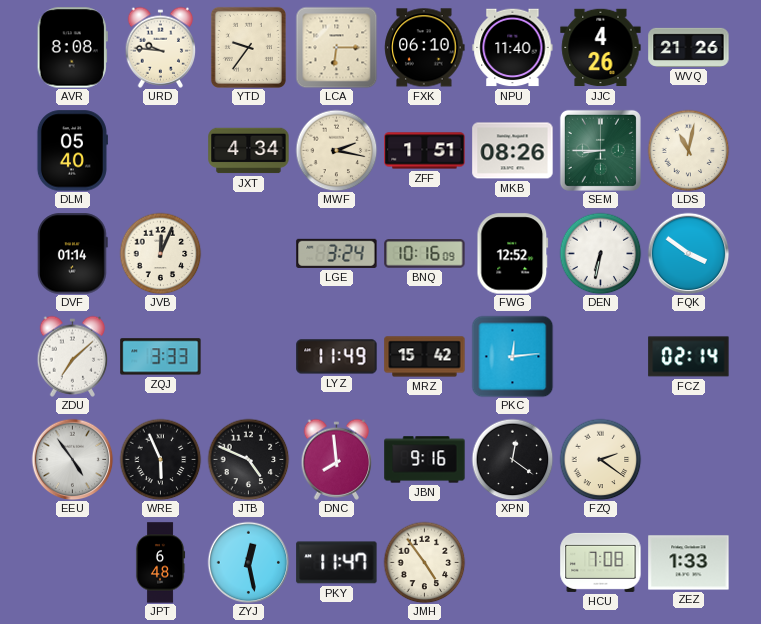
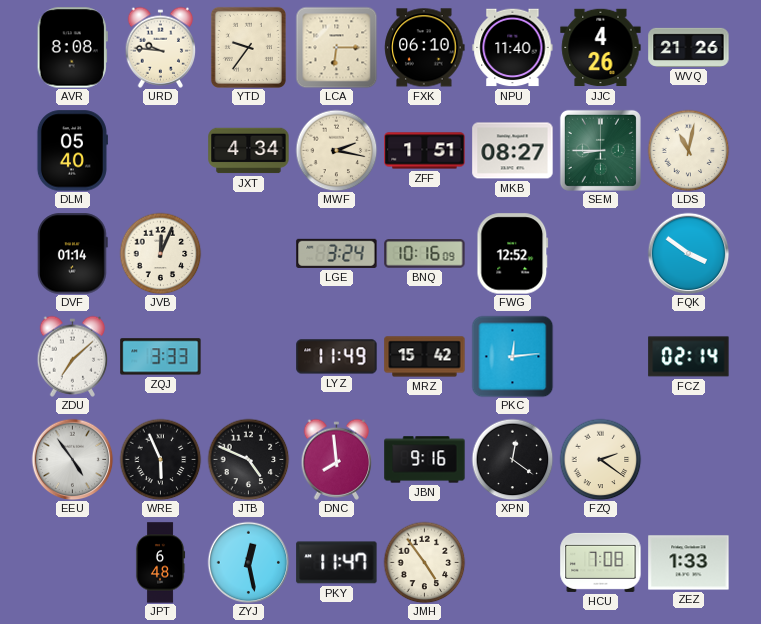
MKB: 08:26 -> 08:27
DEN: 6:32 -> none
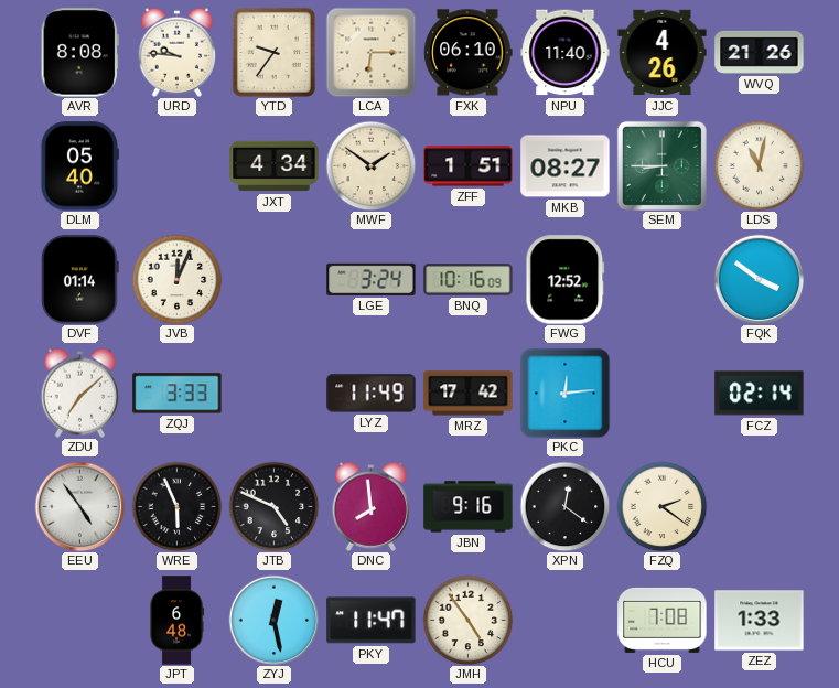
MWF: 2:17 -> 1:51
MRZ: 15:42 -> 17:42
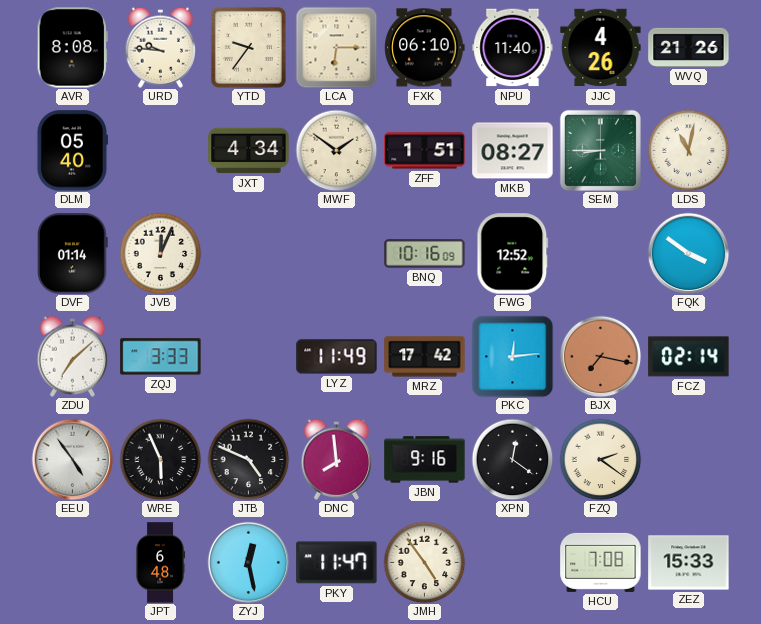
LGE: 3:24 -> none
BJX: none -> 7:17
ZEZ: 1:33 -> 15:33
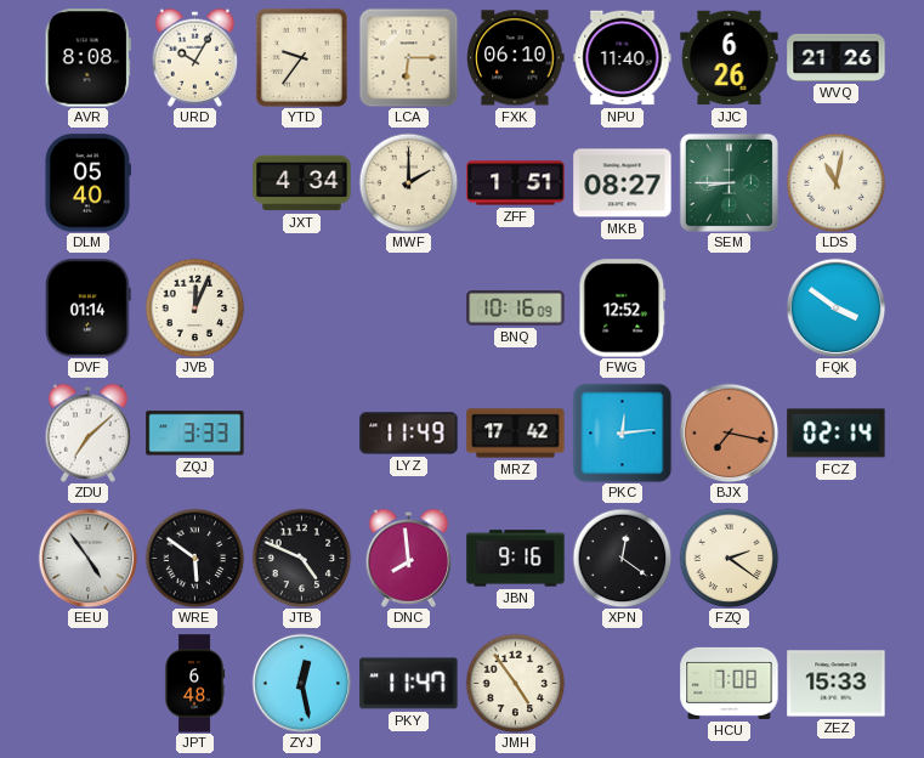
URD: 9:46 -> 10:05
JJC: 4:26 -> 6:26
MWF: 1:51 -> 2:00
WRE: 5:56 -> 5:51
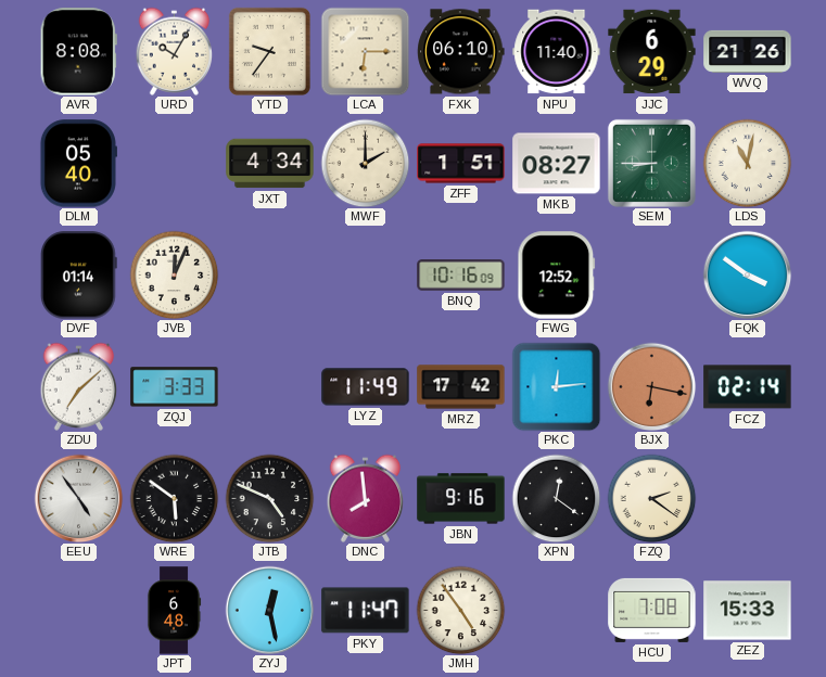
JJC: 6:26 -> 6:29
BJX: 7:17 -> 6:17
